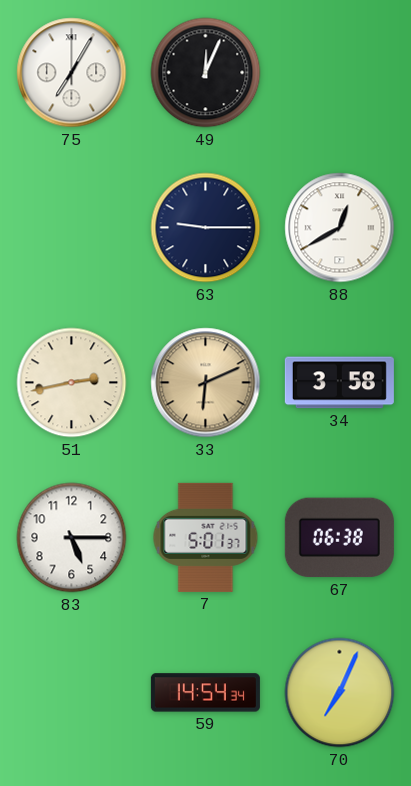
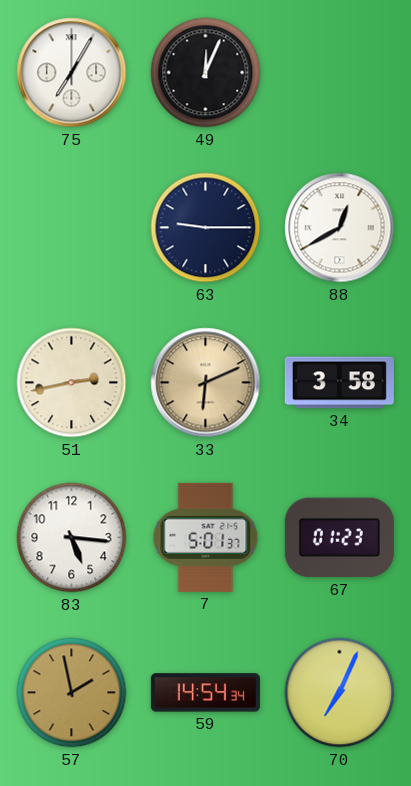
83: 5:15 -> 5:16
67: 06:38 -> 01:23
57: none -> 1:58
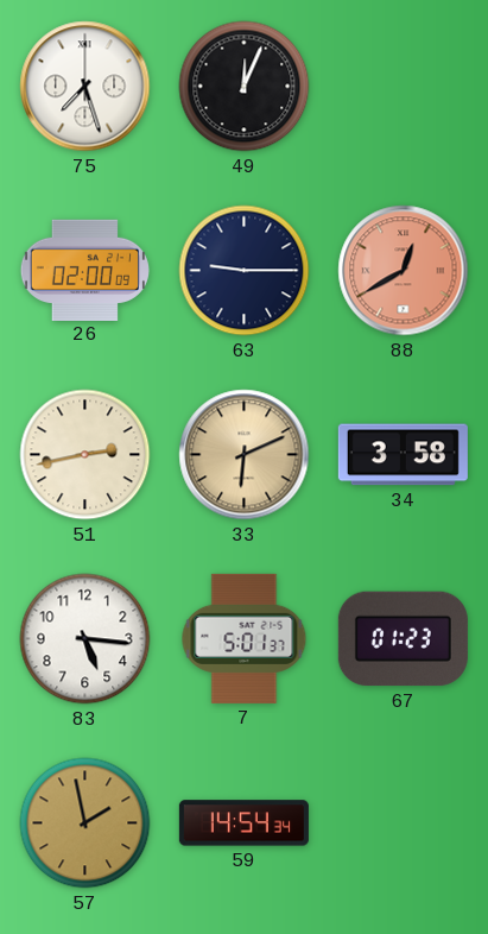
75: 7:05 -> 7:27
26: none -> 02:00
88 dial: white -> salmon
70: 7:04 -> none
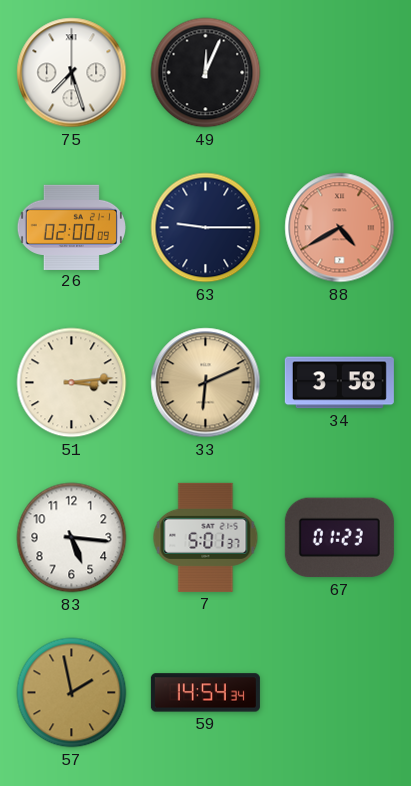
88: 12:40 -> 4:40
51: 2:43 -> 3:14
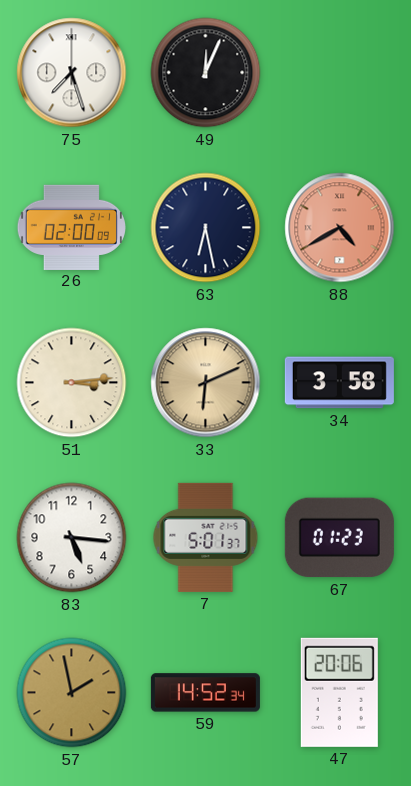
63: 9:15 -> 6:28
59: 14:54 -> 14:52
47: none -> 20:06
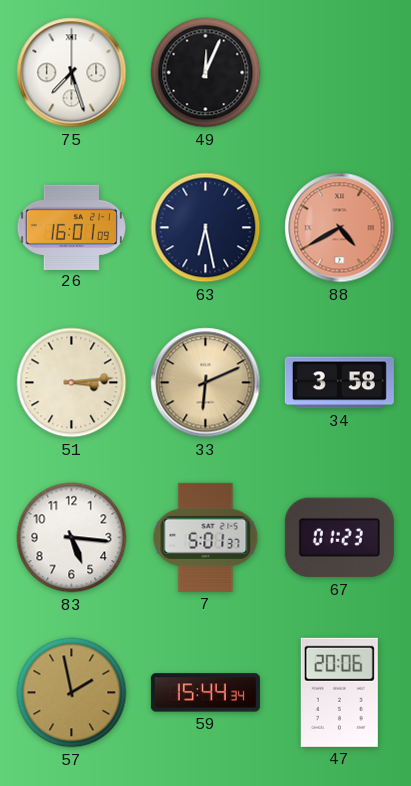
26: 02:00 -> 16:01
59: 14:52 -> 15:44
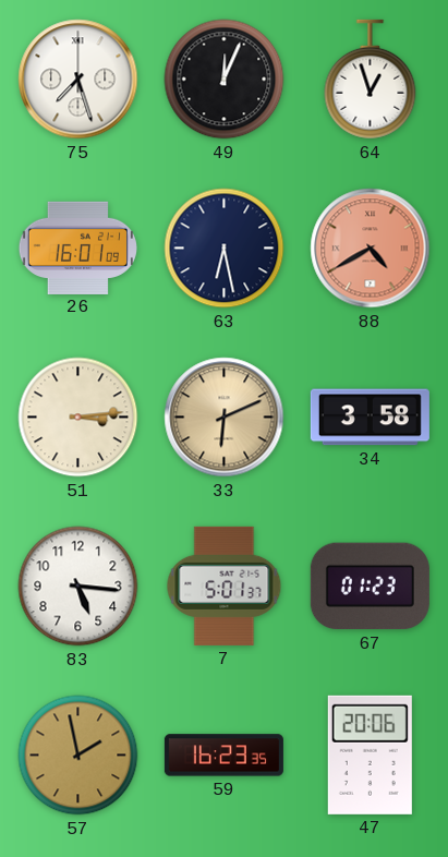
64: none -> 12:57
59: 15:44 -> 16:23
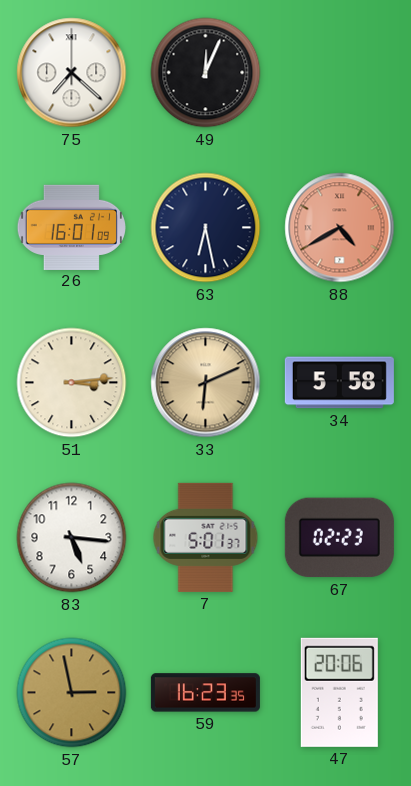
75: 7:27 -> 7:22
64: 12:57 -> none
34: 3:58 -> 5:58
67: 01:23 -> 02:23
57: 1:58 -> 2:58
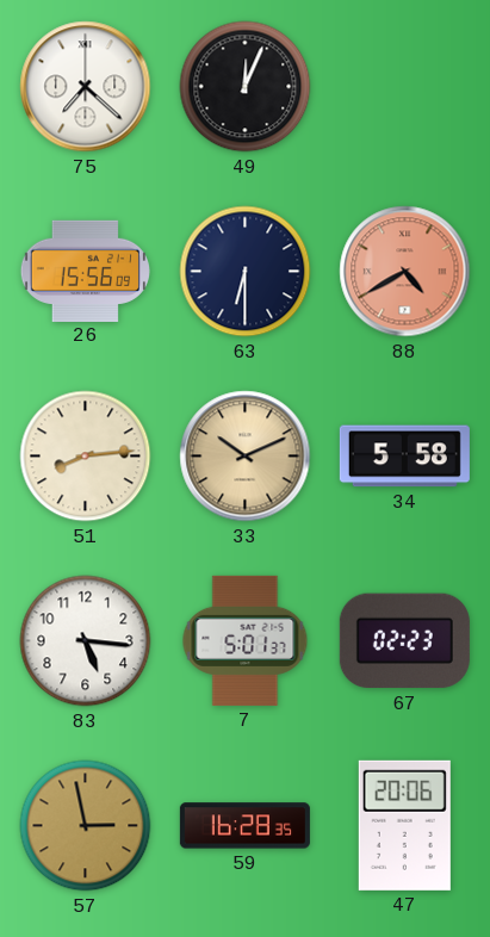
26: 16:01 -> 15:56
63: 6:28 -> 6:30
51: 3:14 -> 8:14
33: 6:11 -> 10:11
59: 16:23 -> 16:28
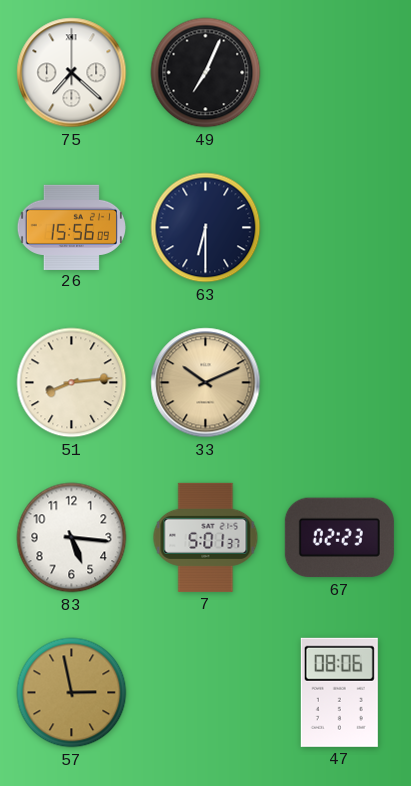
49: 12:04 -> 7:04
88: 4:40 -> none
34: 5:58 -> none
59: 16:28 -> none
47: 20:06 -> 08:06
